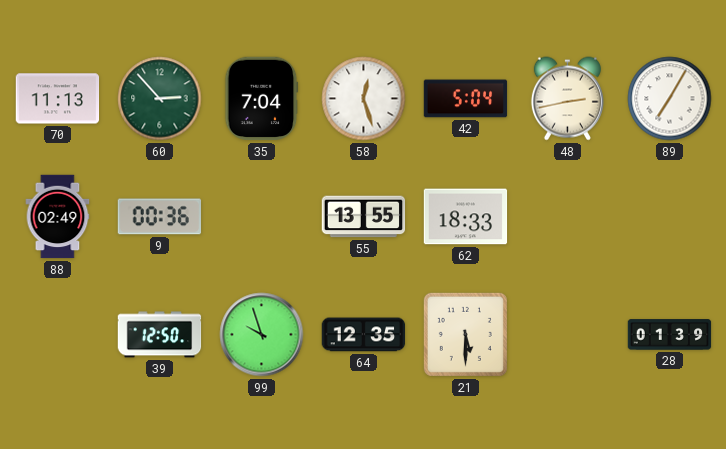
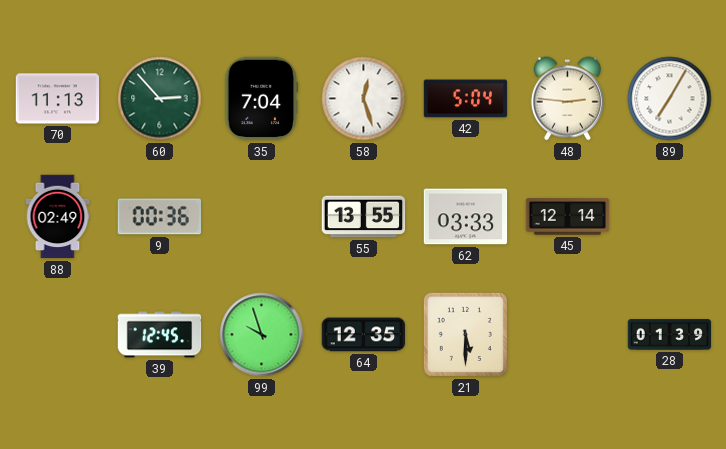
48: 2:43 -> 2:46
62: 18:33 -> 03:33
45: none -> 12:14
39: 12:50 -> 12:45
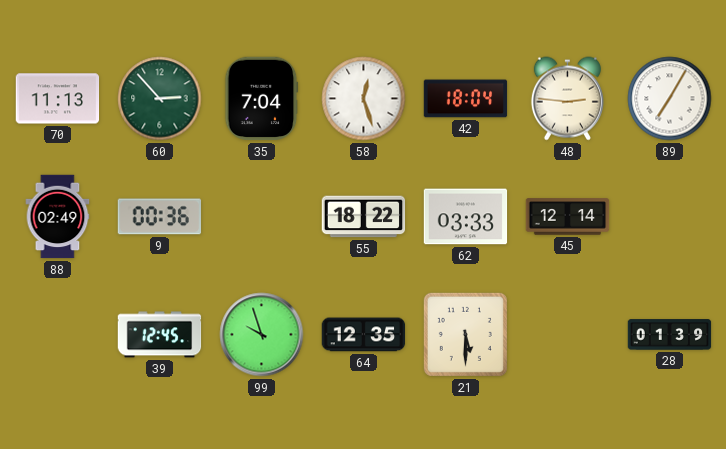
42: 5:04 -> 18:04
55: 13:55 -> 18:22
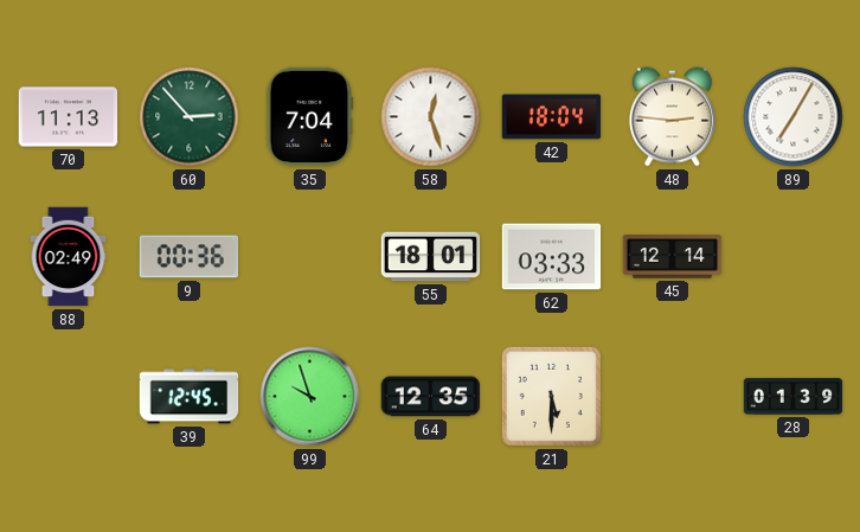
55: 18:22 -> 18:01
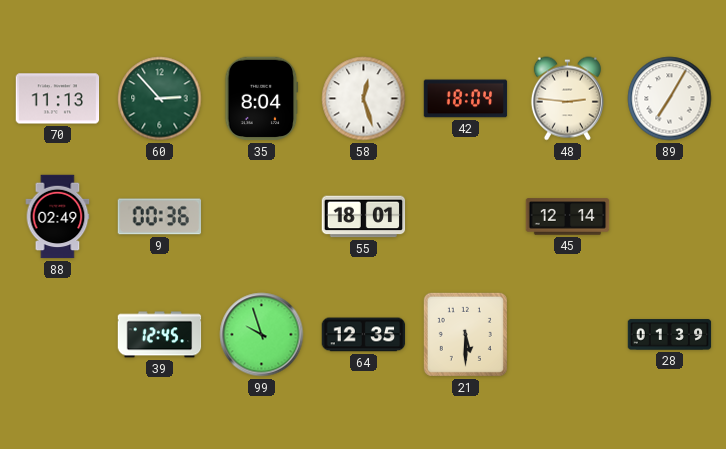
35: 7:04 -> 8:04
62: 03:33 -> none
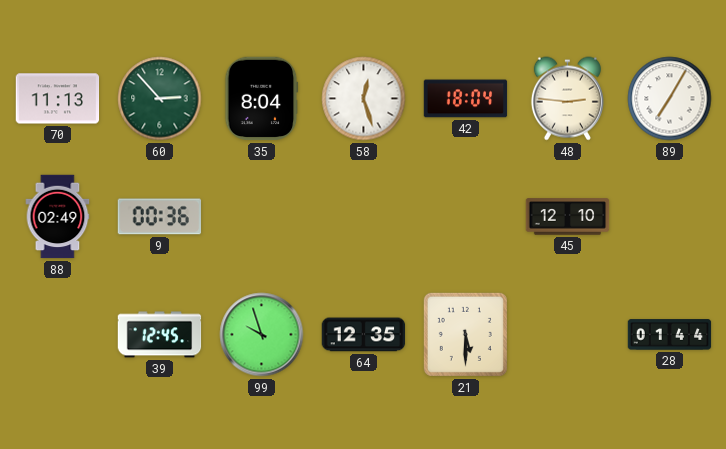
55: 18:01 -> none
45: 12:14 -> 12:10
28: 01:39 -> 01:44
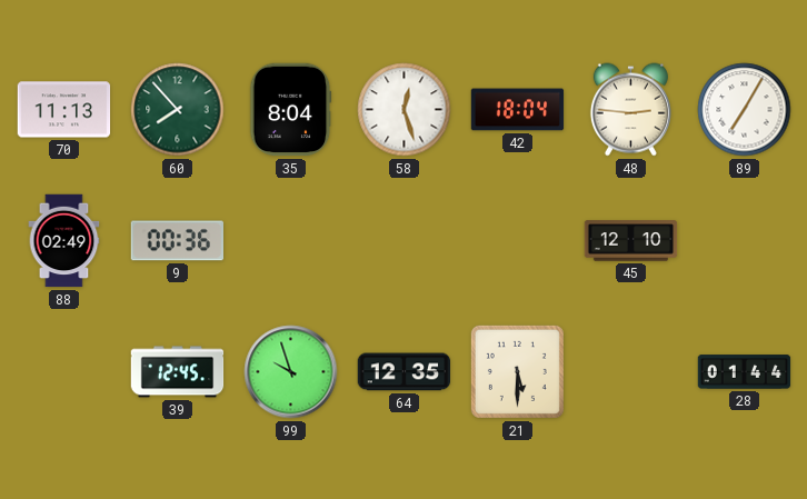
60: 2:53 -> 7:53
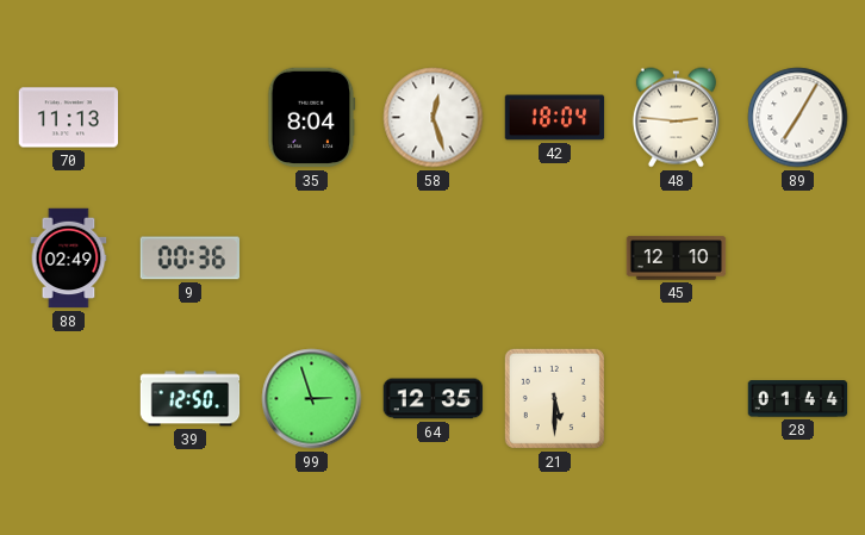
60: 7:53 -> none
39: 12:45 -> 12:50
99: 9:57 -> 2:57
